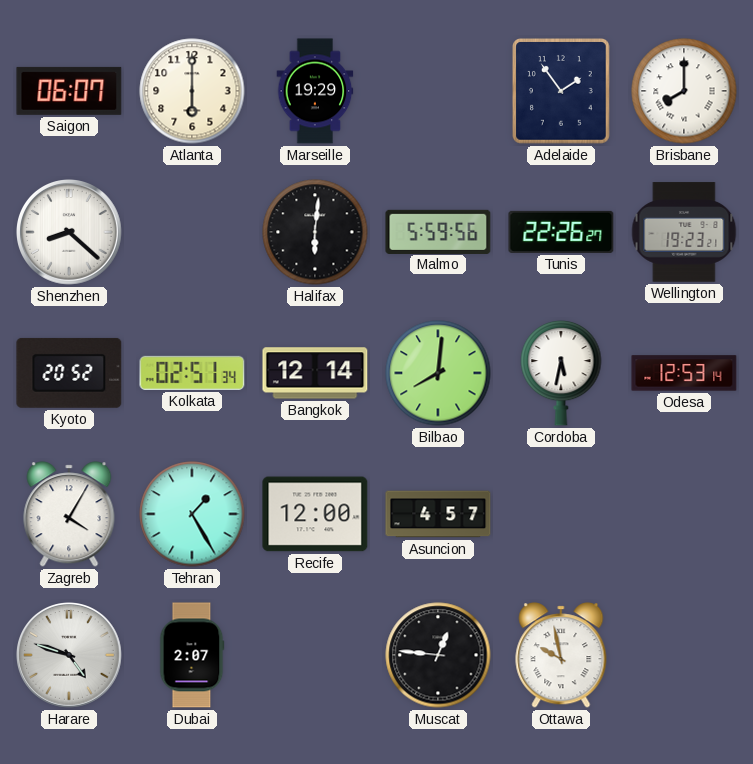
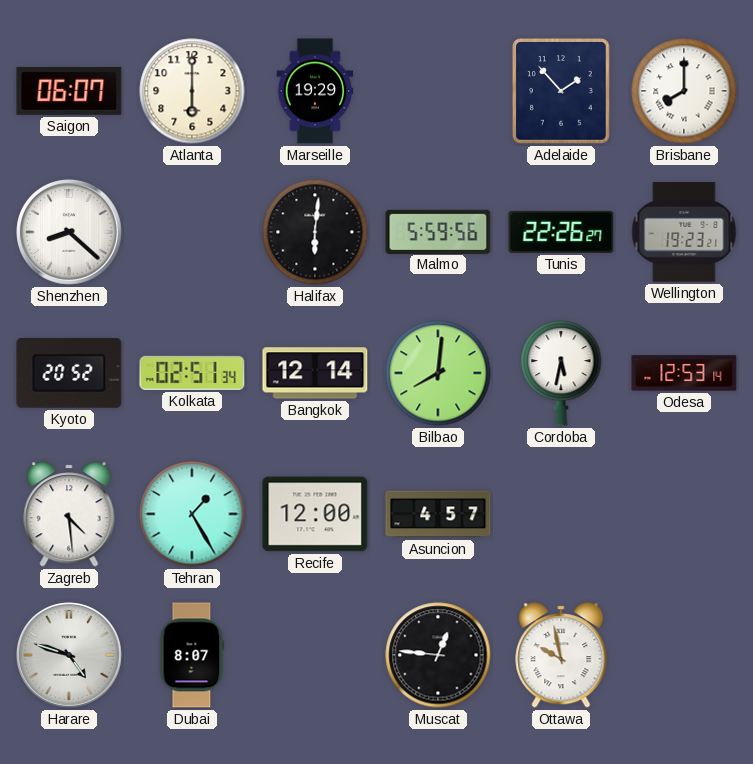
Adelaide: 1:54 -> 1:53
Zagreb: 4:05 -> 4:29
Dubai: 2:07 -> 8:07
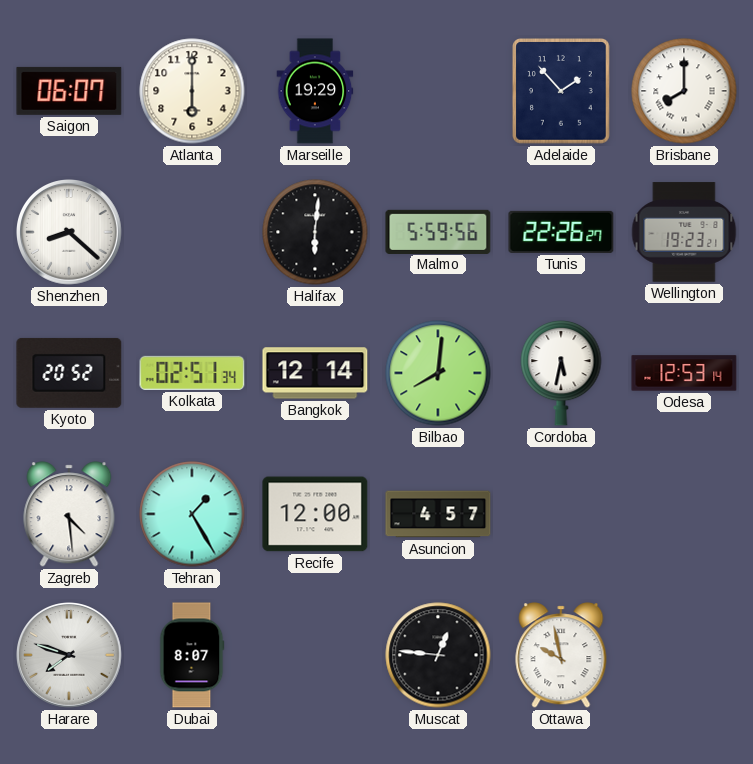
Harare: 4:48 -> 7:48
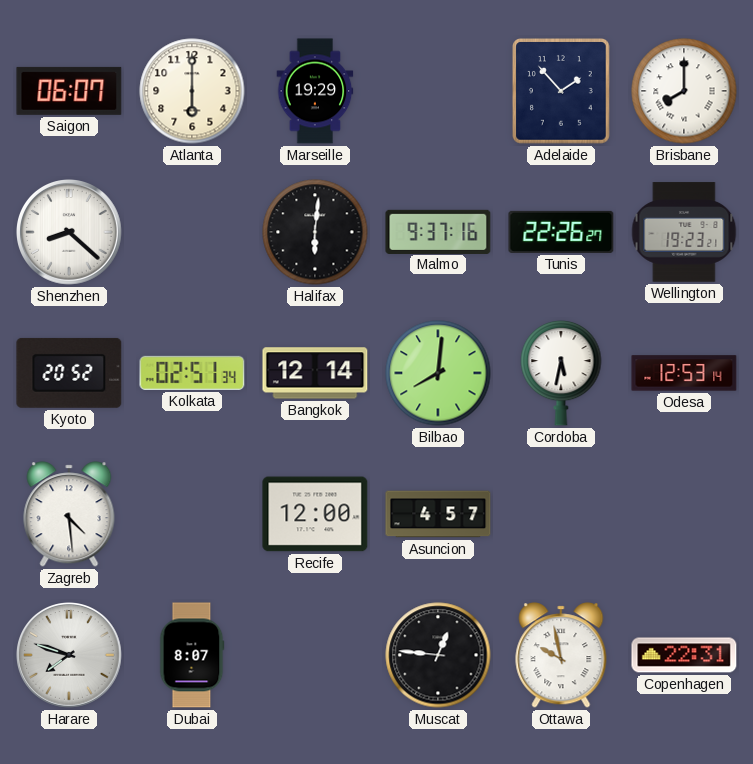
Malmo: 5:59 -> 9:37
Tehran: 1:25 -> none
Copenhagen: none -> 22:31
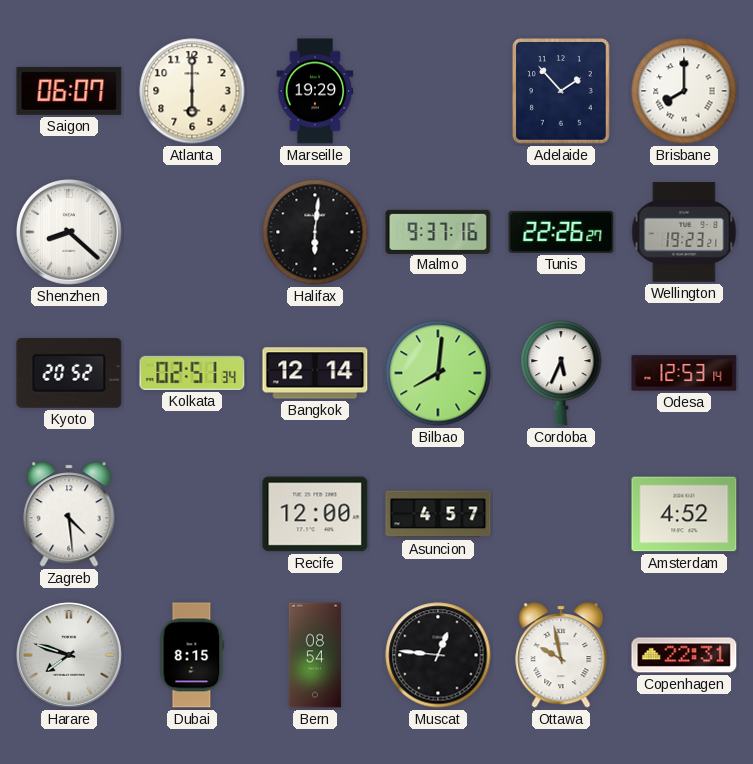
Cordoba: 5:32 -> 5:34
Amsterdam: none -> 4:52
Dubai: 8:07 -> 8:15
Bern: none -> 08:54
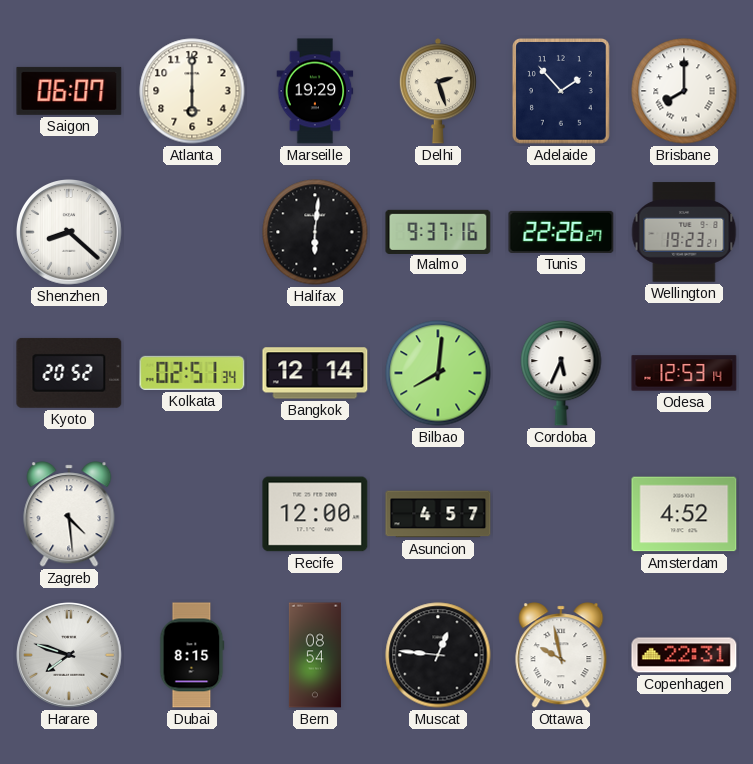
Delhi: none -> 2:27
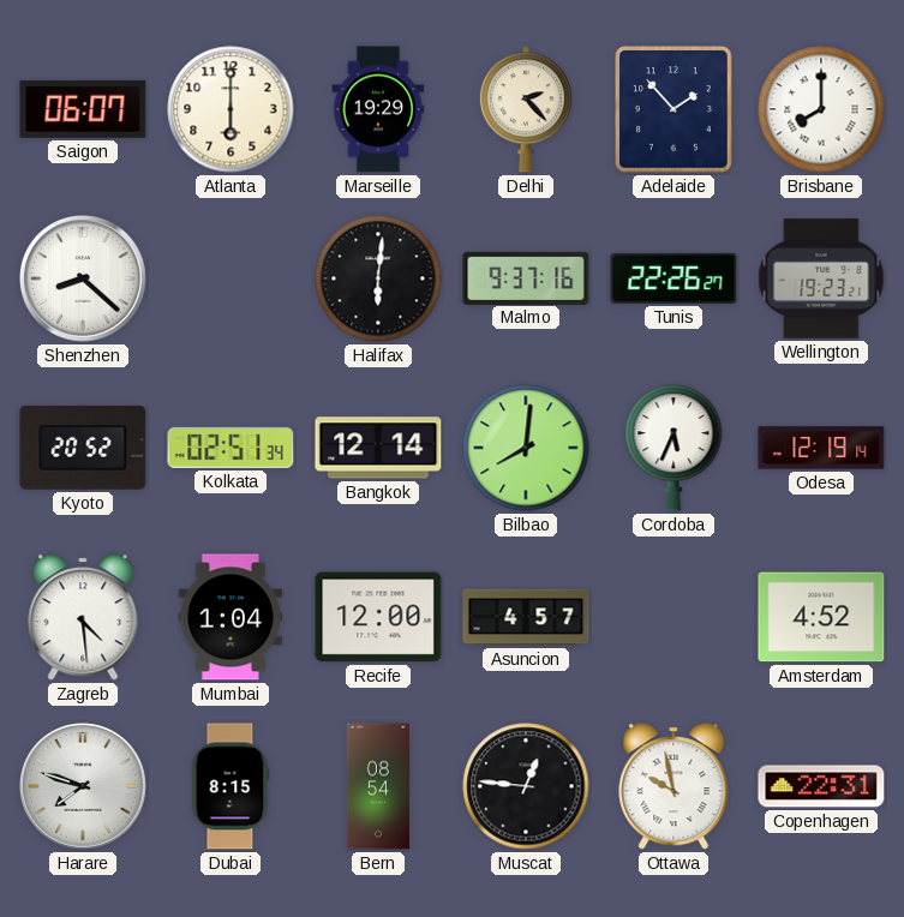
Delhi: 2:27 -> 2:23
Odesa: 12:53 -> 12:19
Mumbai: none -> 1:04
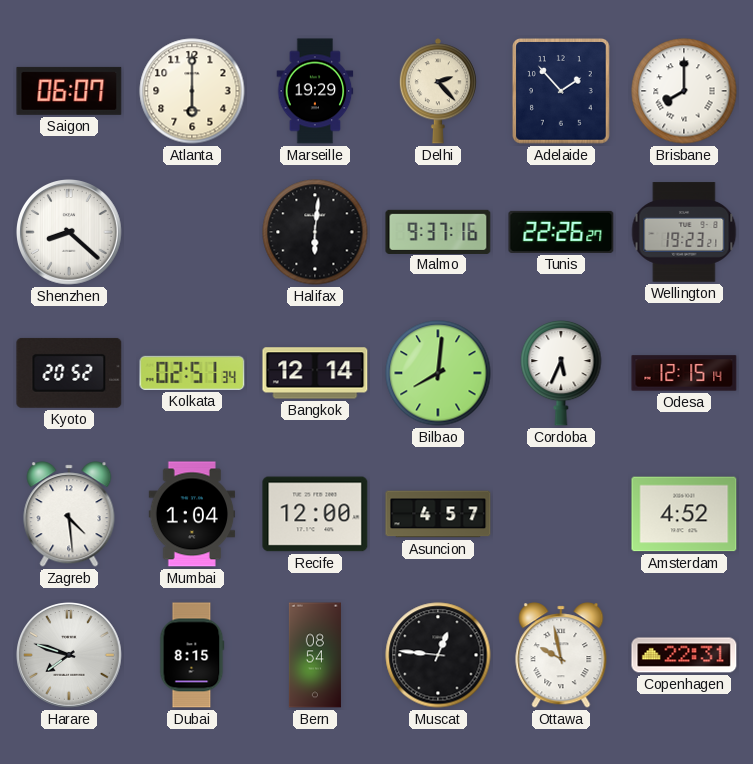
Odesa: 12:19 -> 12:15
